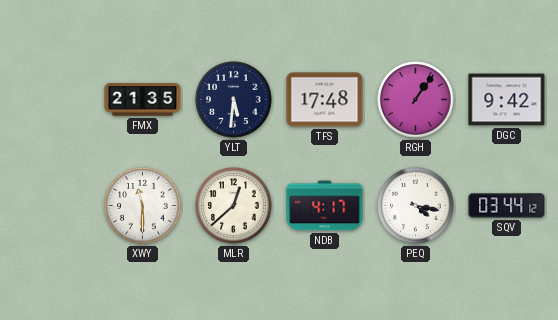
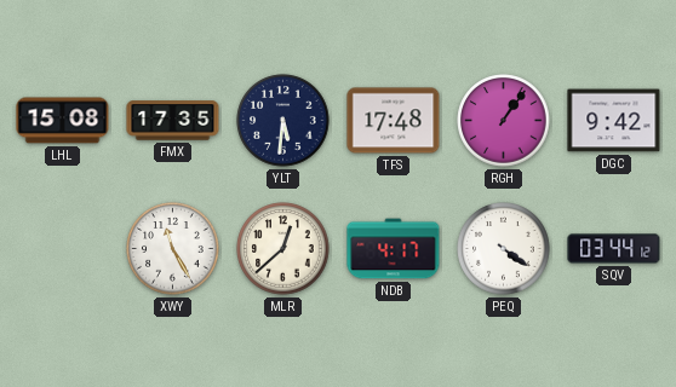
LHL: none -> 15:08
FMX: 21:35 -> 17:35
XWY: 11:30 -> 11:25
PEQ: 4:17 -> 4:21
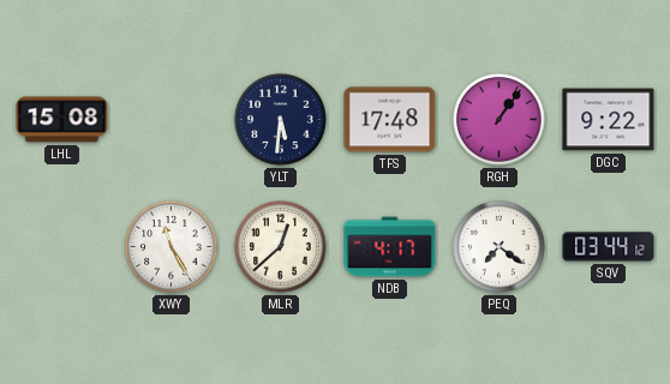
FMX: 17:35 -> none
DGC: 9:42 -> 9:22
PEQ: 4:21 -> 7:21
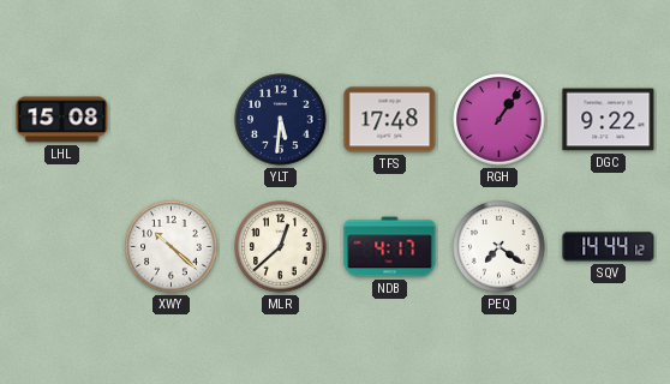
XWY: 11:25 -> 10:22
SQV: 03:44 -> 14:44
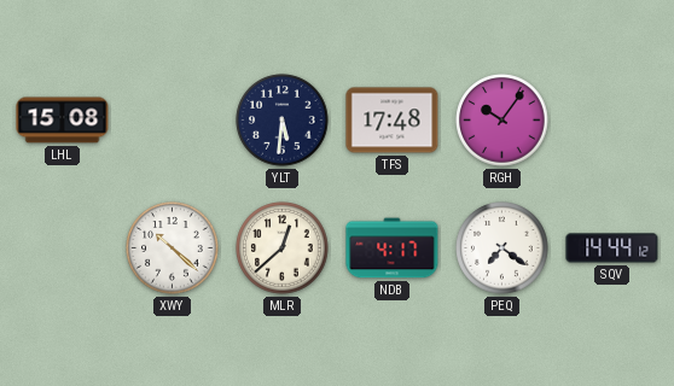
RGH: 1:06 -> 10:06
DGC: 9:22 -> none
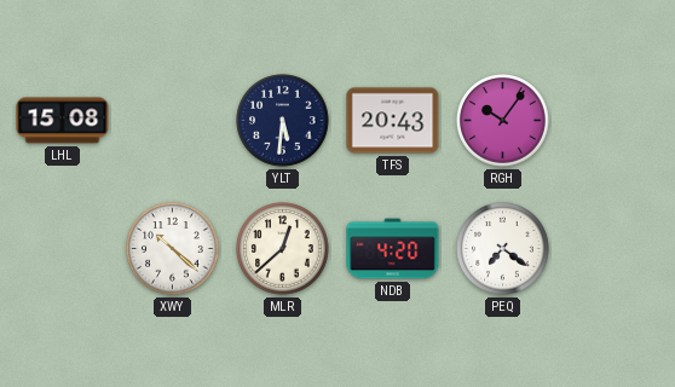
TFS: 17:48 -> 20:43
NDB: 4:17 -> 4:20
SQV: 14:44 -> none
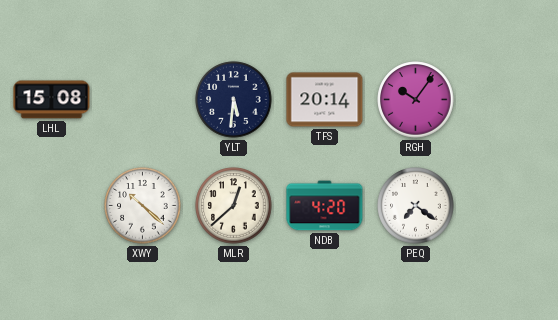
TFS: 20:43 -> 20:14
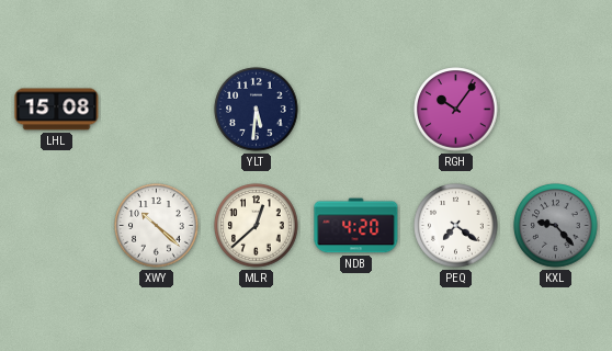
TFS: 20:14 -> none
KXL: none -> 9:23
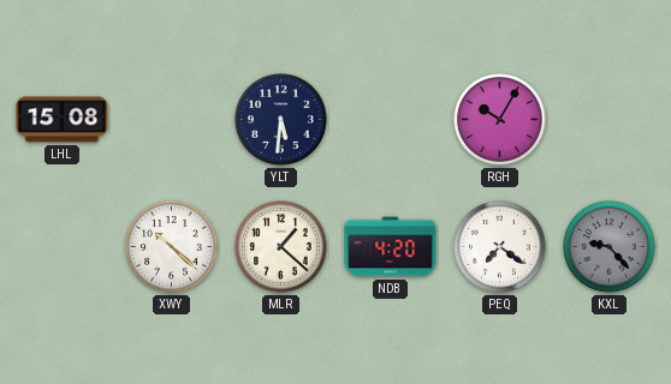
RGH: 10:06 -> 10:05
MLR: 12:38 -> 1:22
